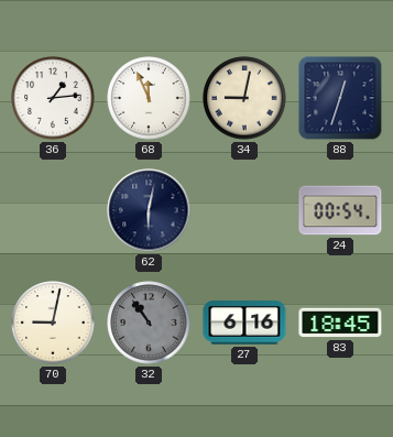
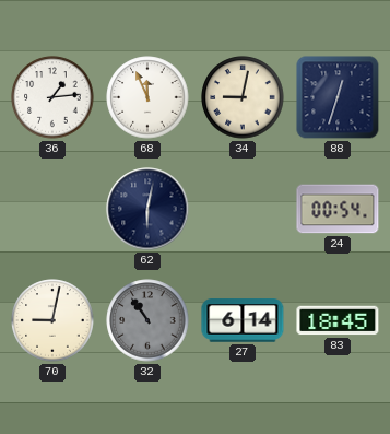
27: 6:16 -> 6:14
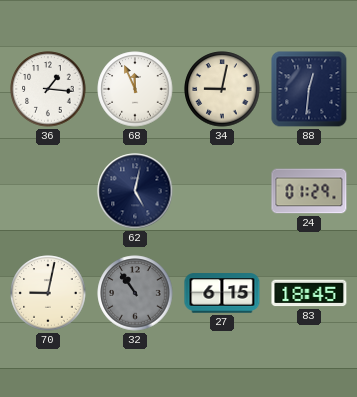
36: 1:14 -> 1:16
88: 12:33 -> 12:31
62: 6:02 -> 5:02
24: 00:54 -> 01:29
27: 6:14 -> 6:15
